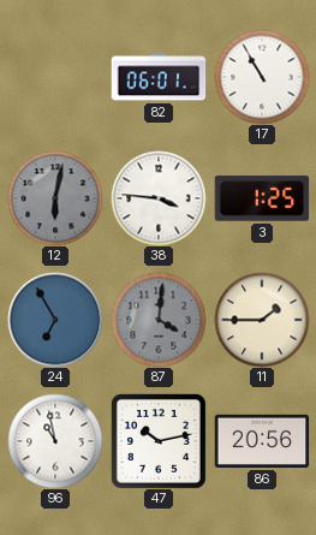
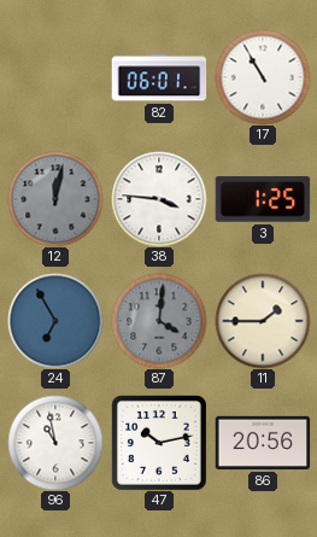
12: 6:02 -> 12:02
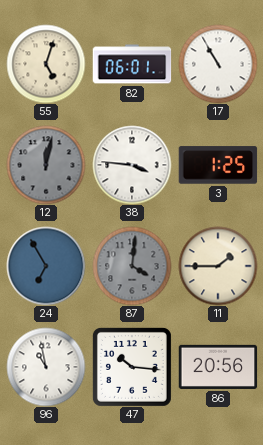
55: none -> 5:03
47: 10:13 -> 10:16
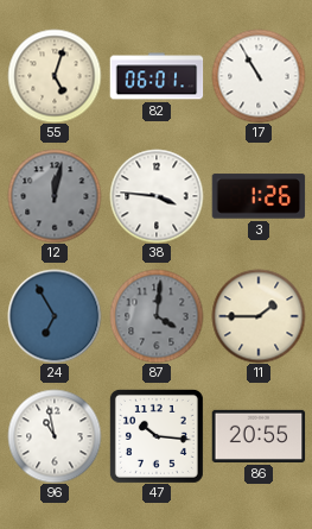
3: 1:25 -> 1:26
86: 20:56 -> 20:55
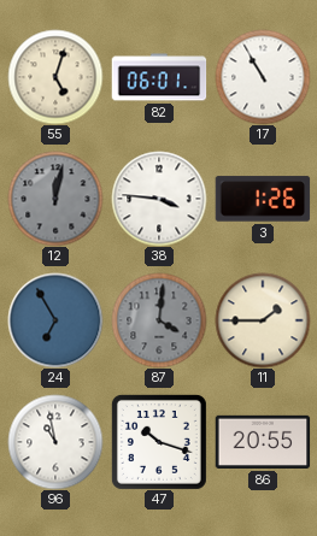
47: 10:16 -> 10:18
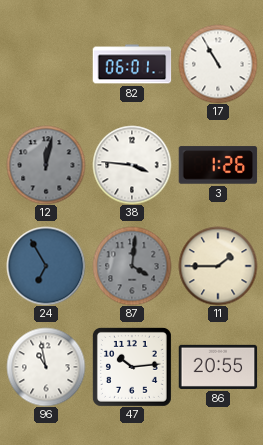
55: 5:03 -> none
47: 10:18 -> 10:14
